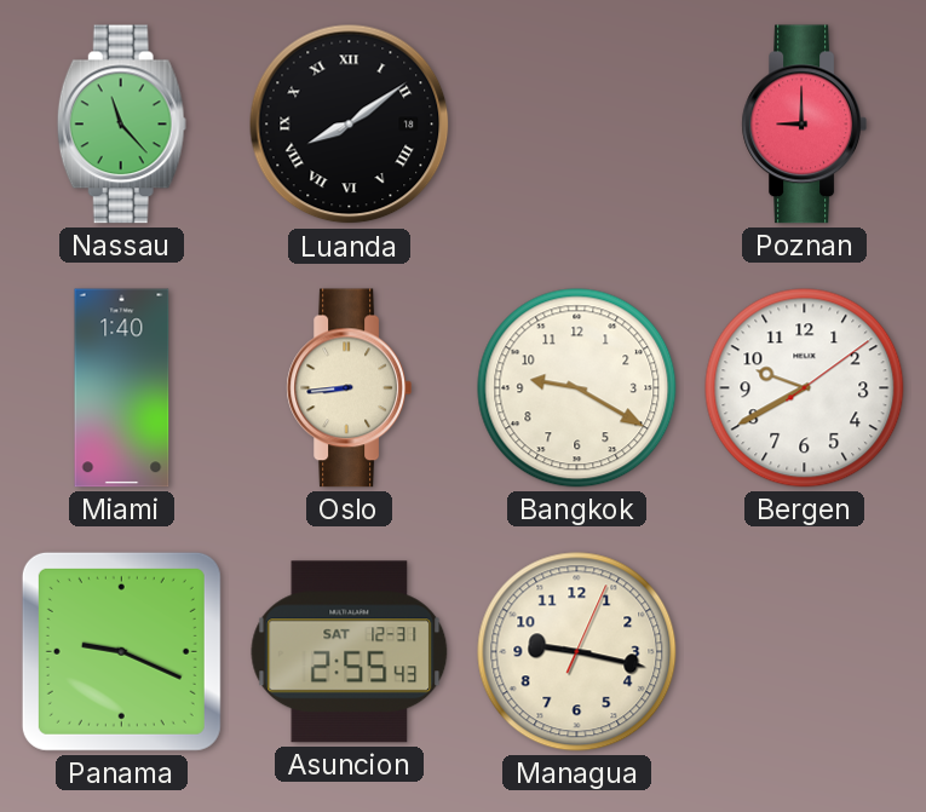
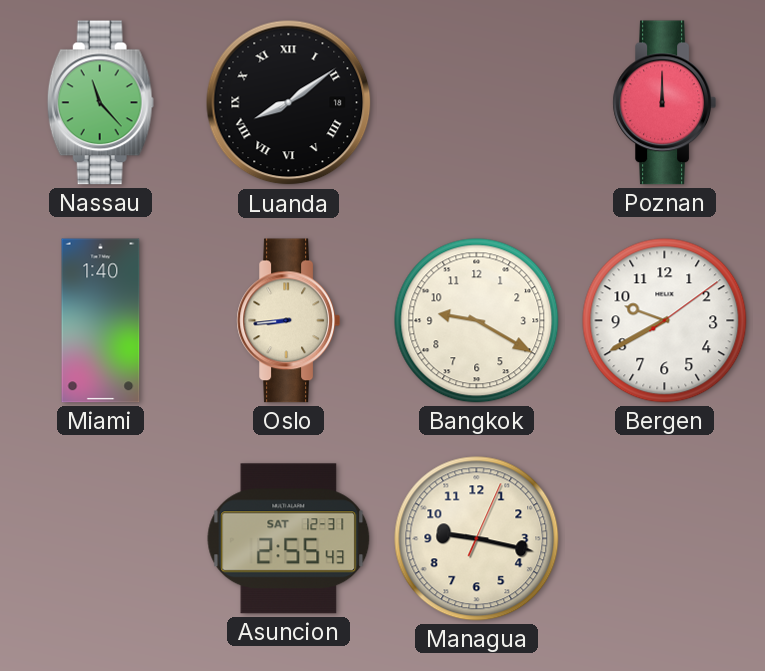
Poznan: 9:00 -> 12:00
Panama: 9:19 -> none
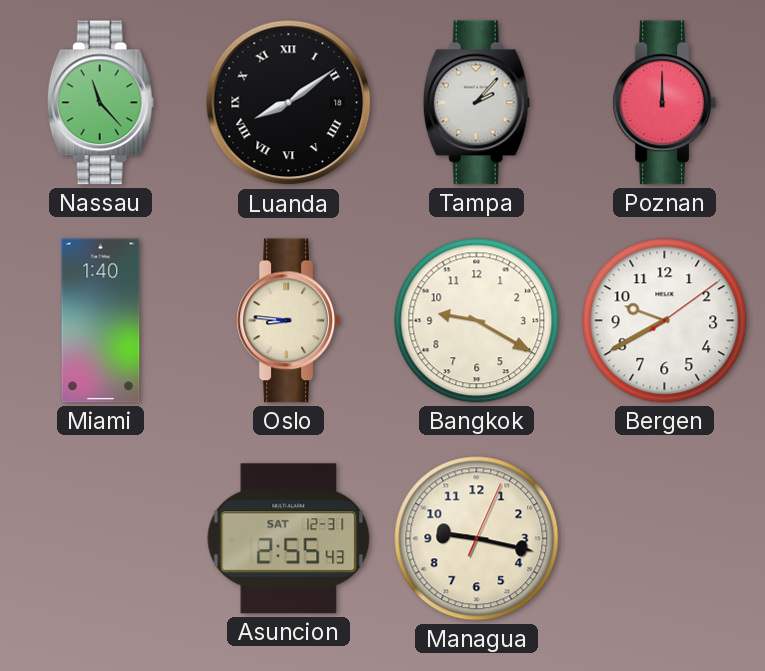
Tampa: none -> 2:07
Oslo: 8:44 -> 8:46
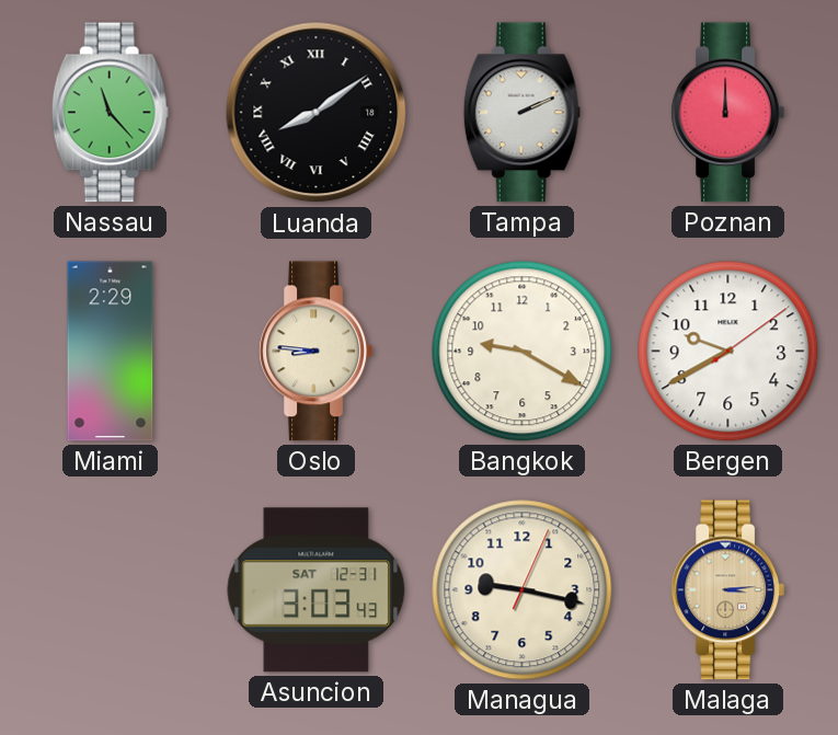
Tampa: 2:07 -> 2:11
Miami: 1:40 -> 2:29
Asuncion: 2:55 -> 3:03
Malaga: none -> 3:14
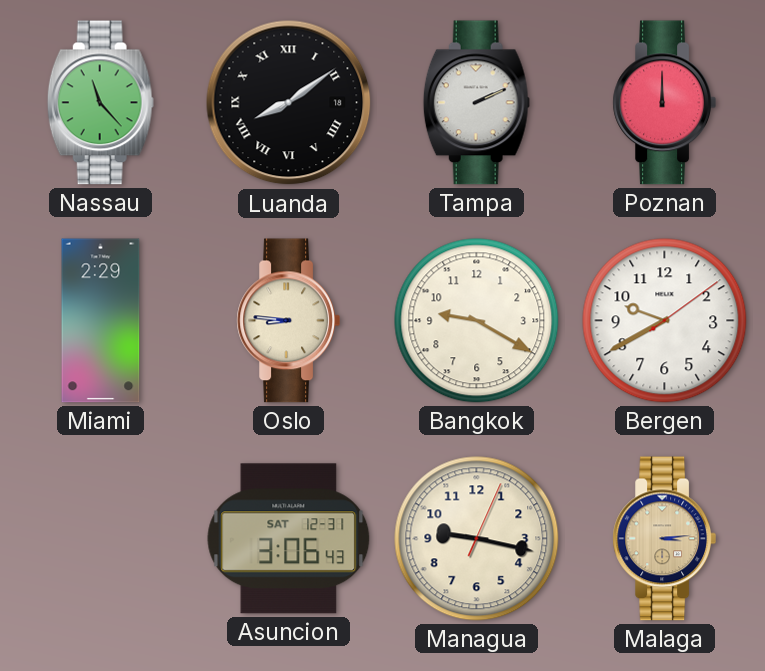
Asuncion: 3:03 -> 3:06
